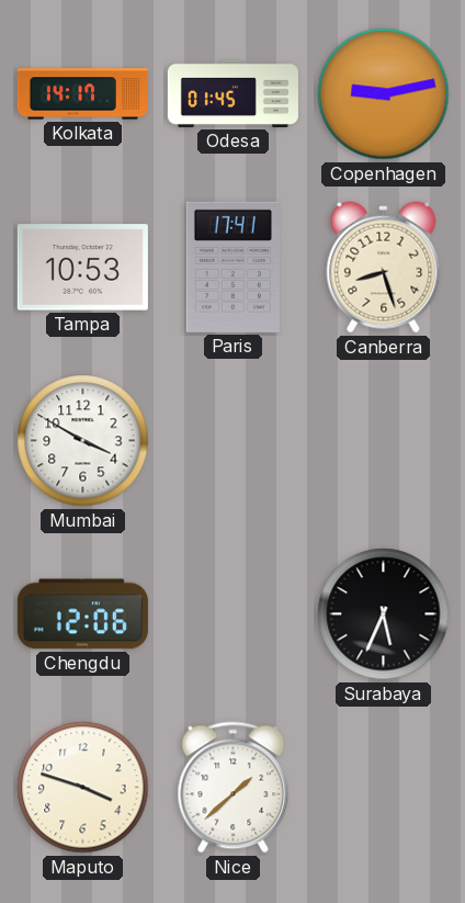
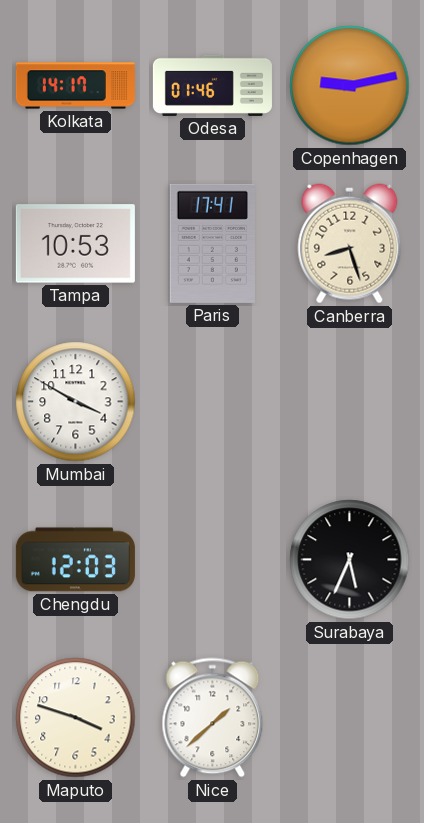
Odesa: 01:45 -> 01:46
Chengdu: 12:06 -> 12:03
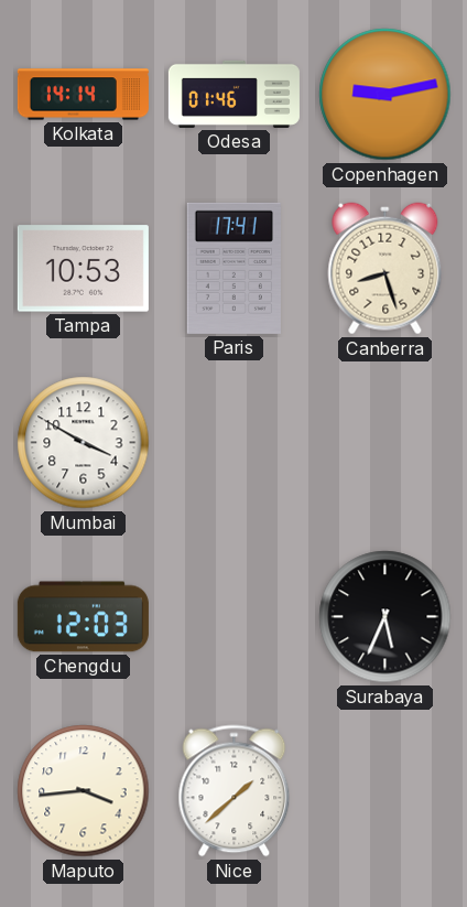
Kolkata: 14:17 -> 14:14
Maputo: 3:48 -> 3:44
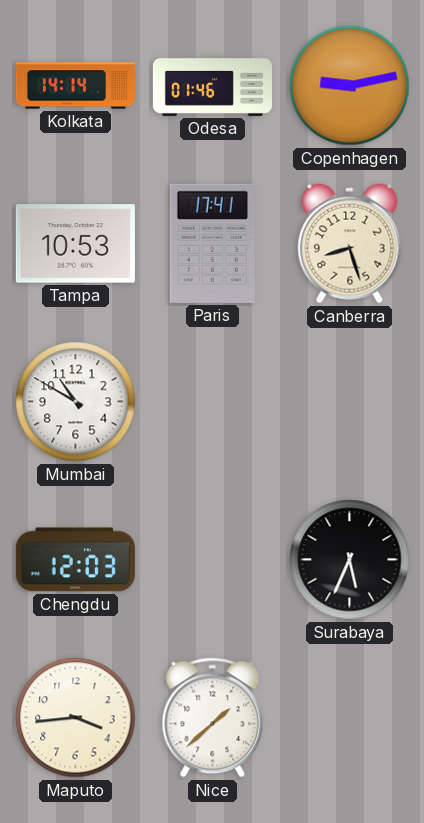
Mumbai: 3:50 -> 10:50
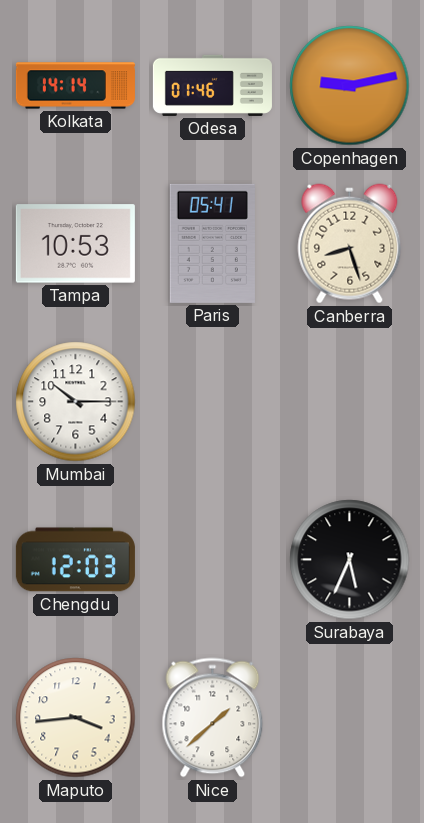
Paris: 17:41 -> 05:41
Mumbai: 10:50 -> 10:15
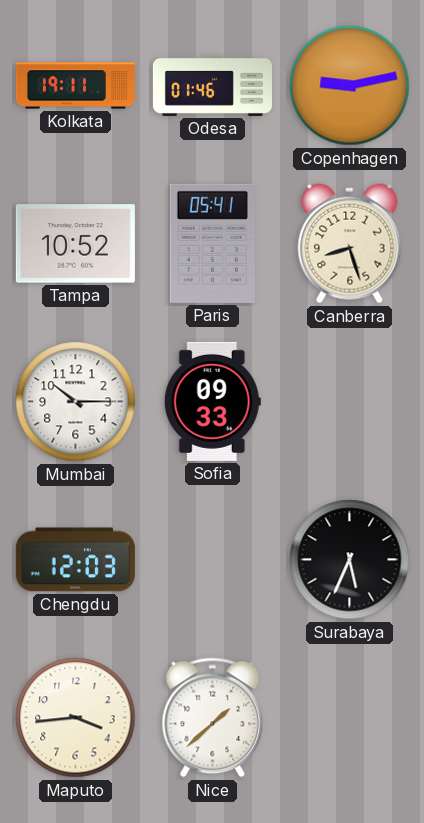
Kolkata: 14:14 -> 19:11
Tampa: 10:53 -> 10:52
Sofia: none -> 09:33
